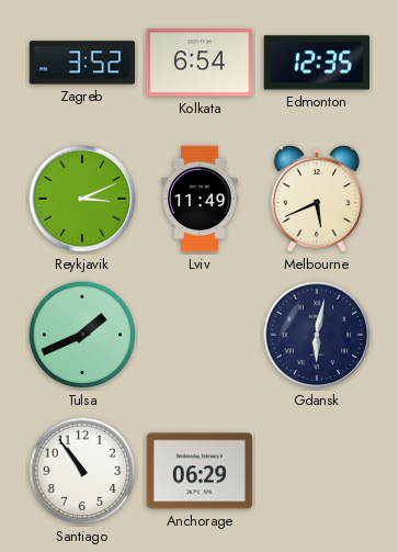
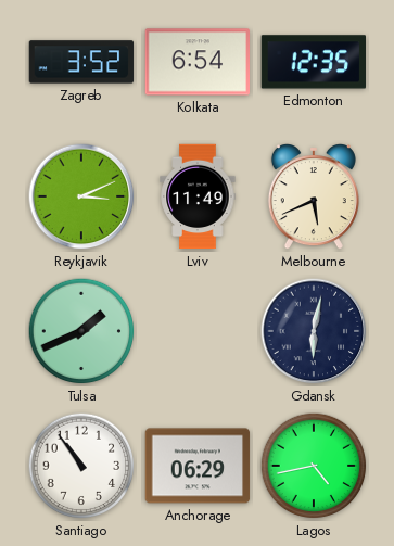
Lagos: none -> 4:43
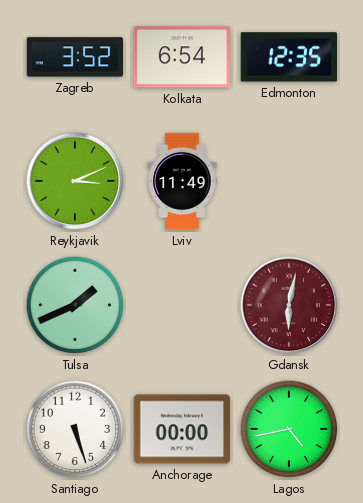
Melbourne: 5:41 -> none
Gdansk dial: navy -> burgundy
Santiago: 10:54 -> 5:27
Anchorage: 06:29 -> 00:00
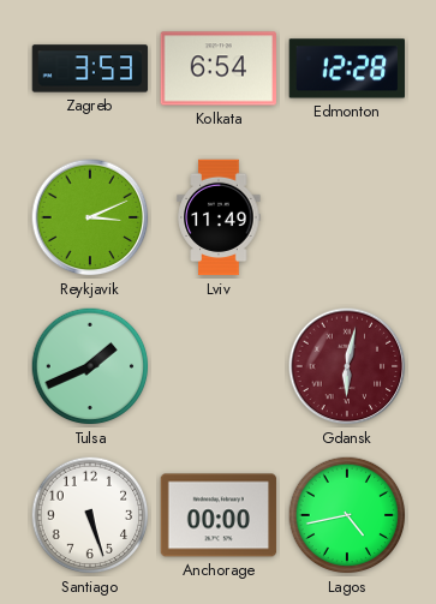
Zagreb: 3:52 -> 3:53
Edmonton: 12:35 -> 12:28
